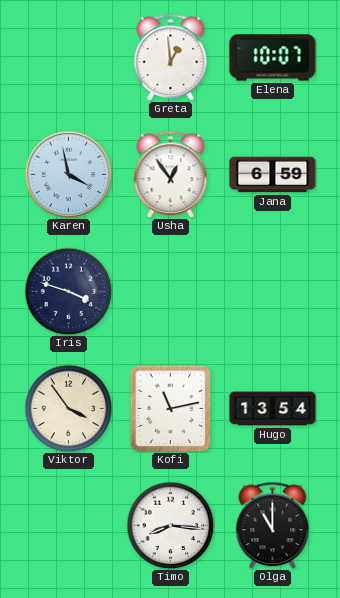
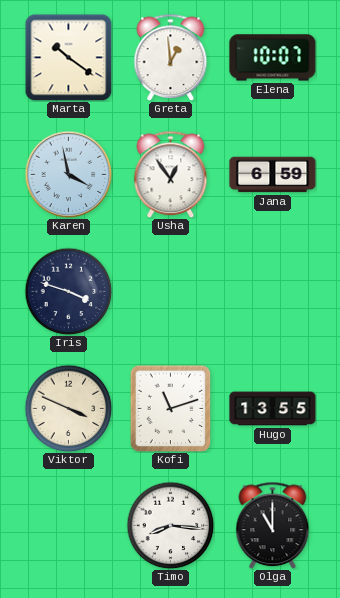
Marta: none -> 10:21
Viktor: 3:54 -> 3:49
Kofi: 11:13 -> 11:12
Hugo: 13:54 -> 13:55
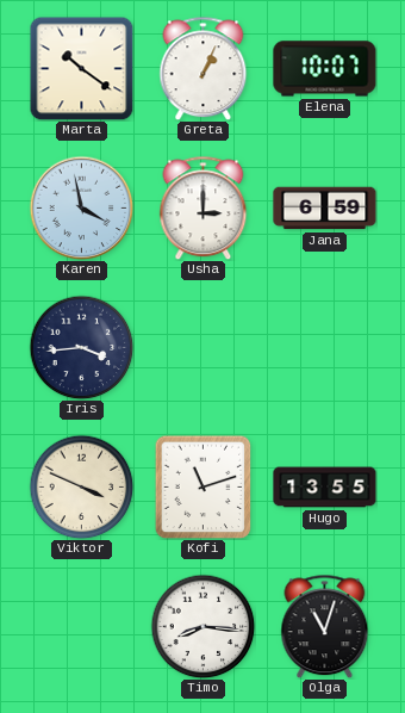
Greta: 12:59 -> 1:04
Usha: 12:54 -> 3:00
Iris: 3:48 -> 3:44
Olga: 11:00 -> 11:03
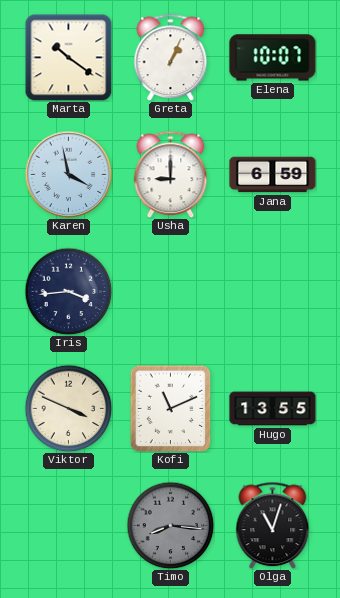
Usha: 3:00 -> 9:00
Kofi: 11:12 -> 11:11
Timo dial: white -> grey
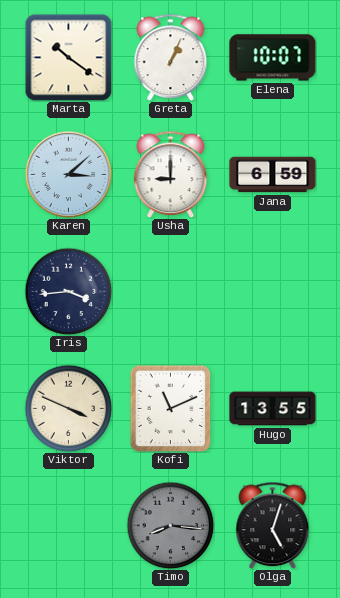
Karen: 3:58 -> 3:08
Olga: 11:03 -> 5:03
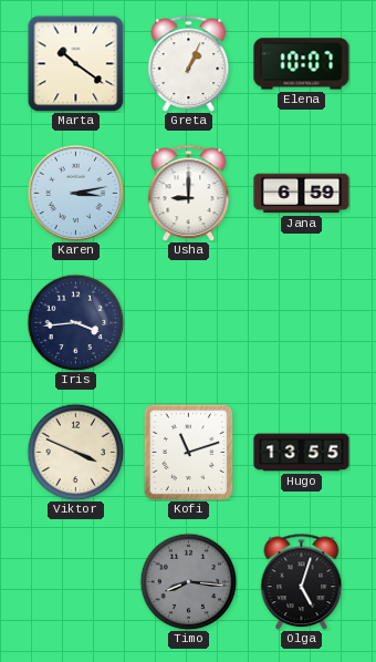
Karen: 3:08 -> 3:13
Kofi: 11:11 -> 11:12
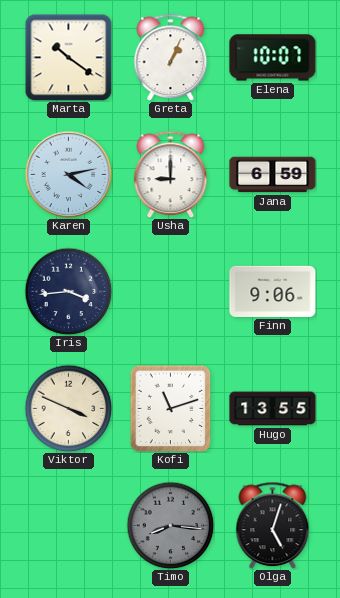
Karen: 3:13 -> 4:13
Finn: none -> 9:06
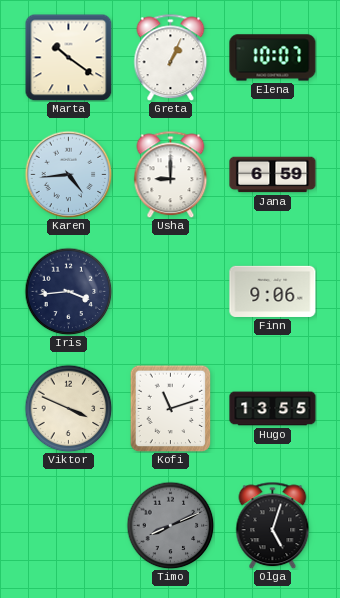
Karen: 4:13 -> 4:44
Timo: 8:16 -> 8:11
